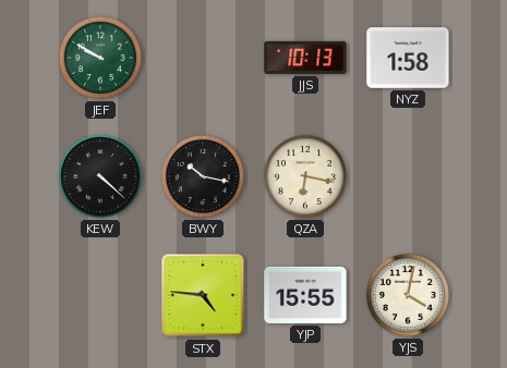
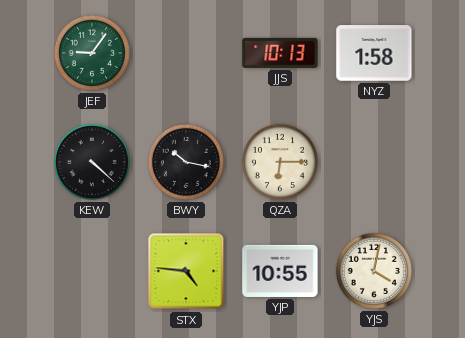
JEF: 9:50 -> 9:06
QZA: 6:17 -> 6:15
YJP: 15:55 -> 10:55
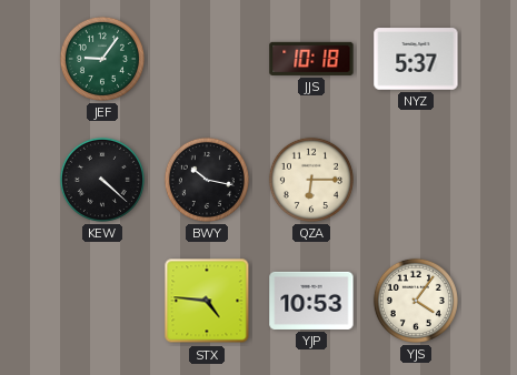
JJS: 10:13 -> 10:18
NYZ: 1:58 -> 5:37
YJP: 10:55 -> 10:53
YJS: 4:02 -> 4:06
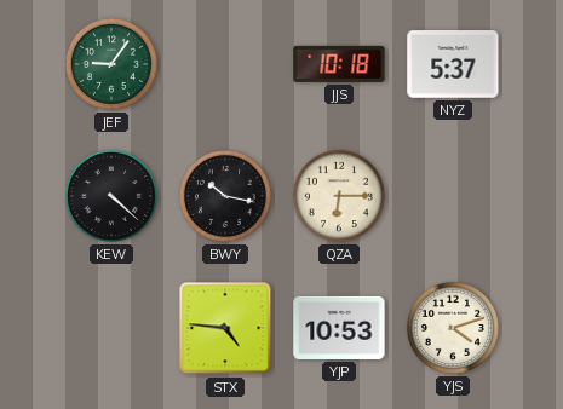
YJS: 4:06 -> 4:12
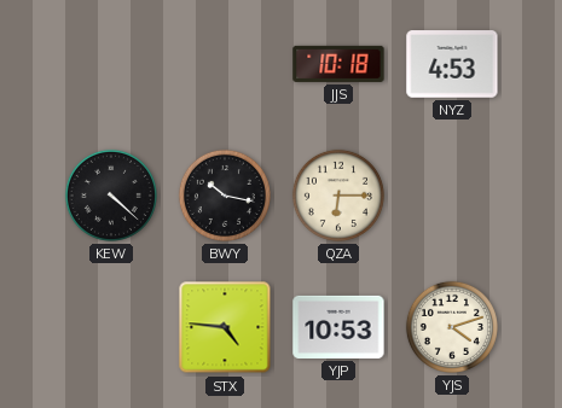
JEF: 9:06 -> none
NYZ: 5:37 -> 4:53
